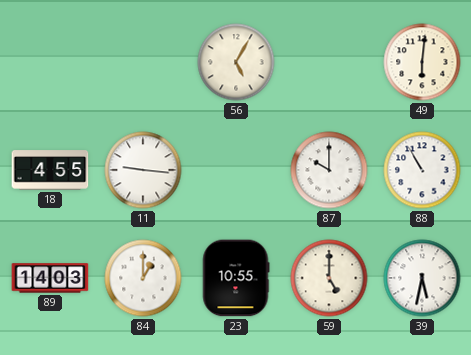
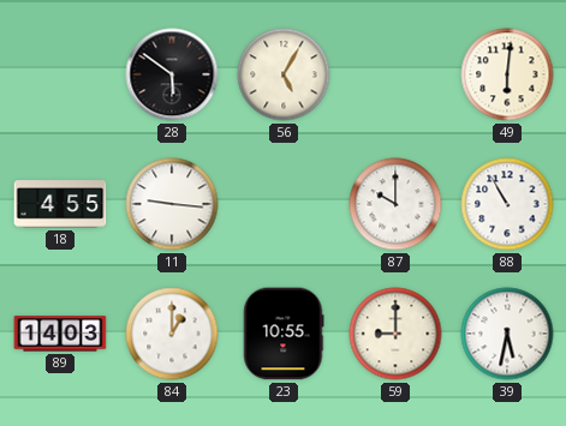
28: none -> 5:51
59: 5:00 -> 9:00
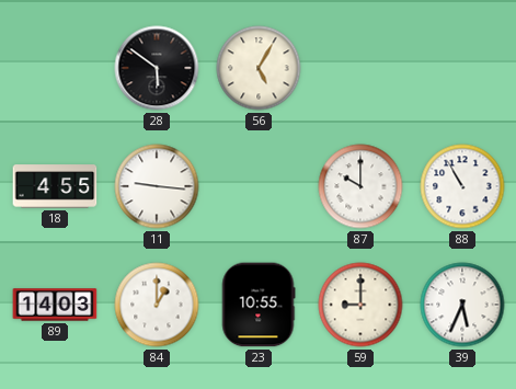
49: 6:01 -> none
39: 5:32 -> 5:34
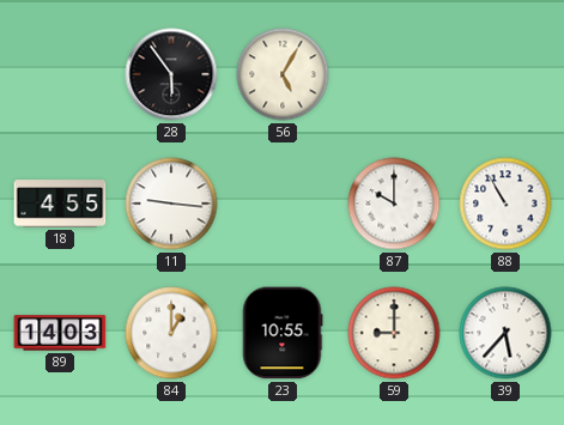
28: 5:51 -> 5:54
39: 5:34 -> 5:37
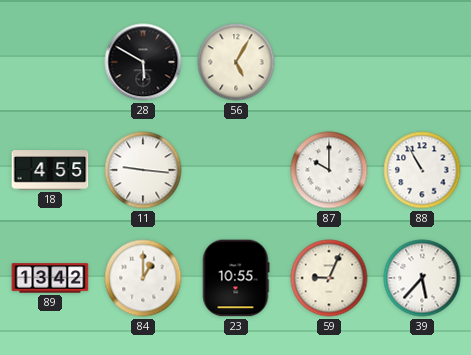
28: 5:54 -> 5:50
89: 14:03 -> 13:42
59: 9:00 -> 9:04
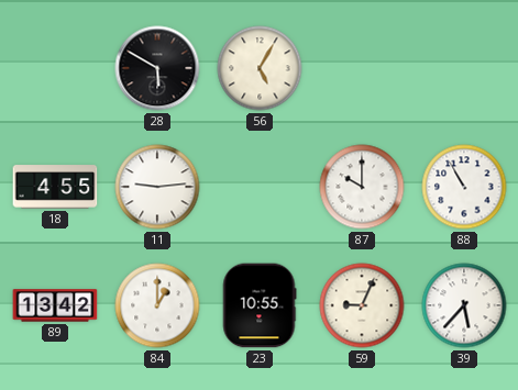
11: 9:16 -> 9:14
